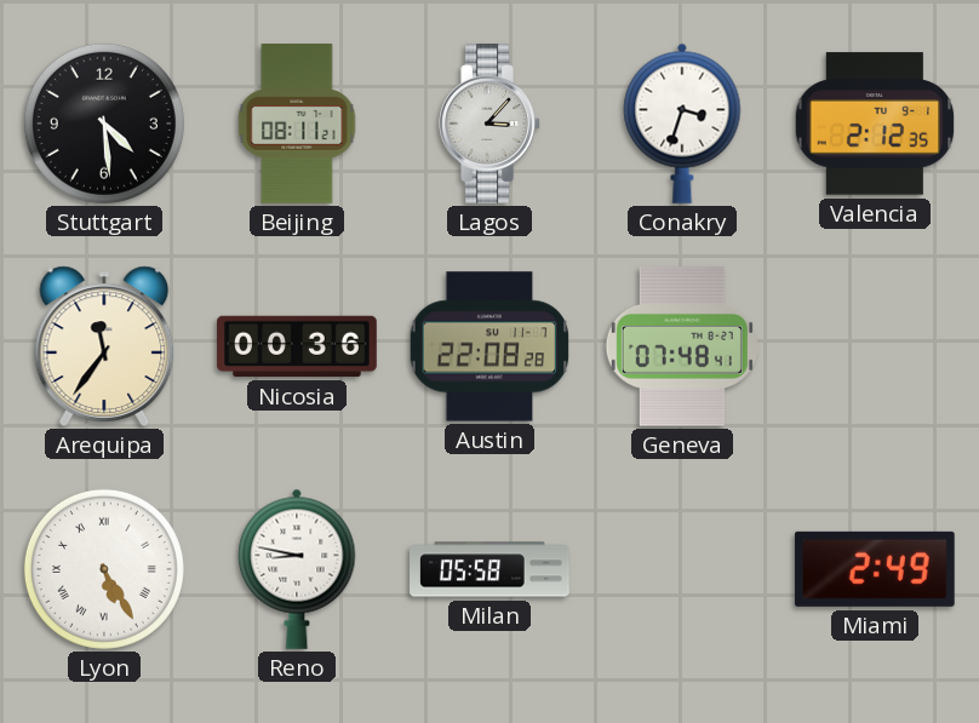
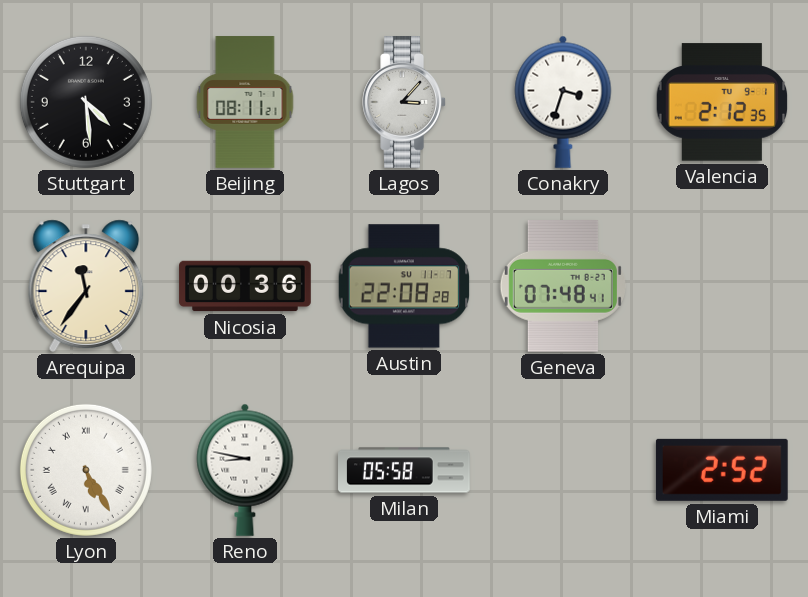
Miami: 2:49 -> 2:52
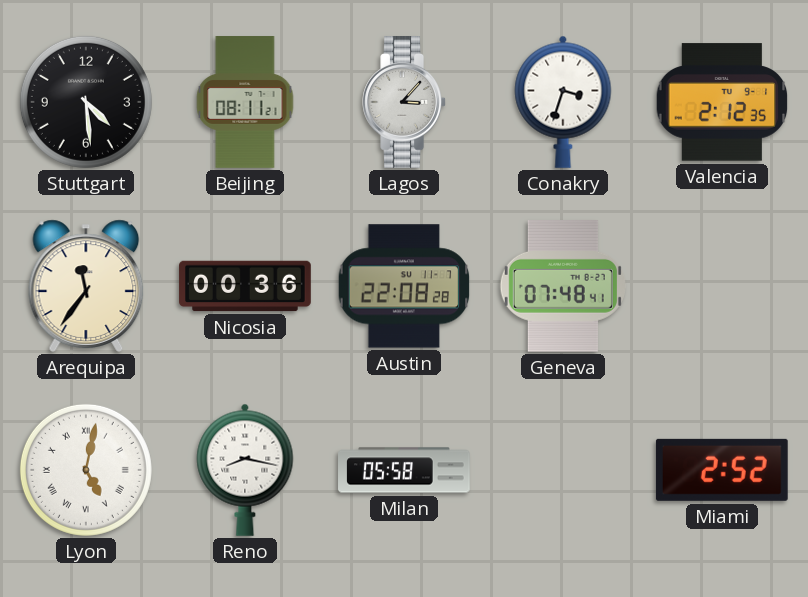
Lyon: 5:25 -> 5:02
Reno: 8:47 -> 8:17
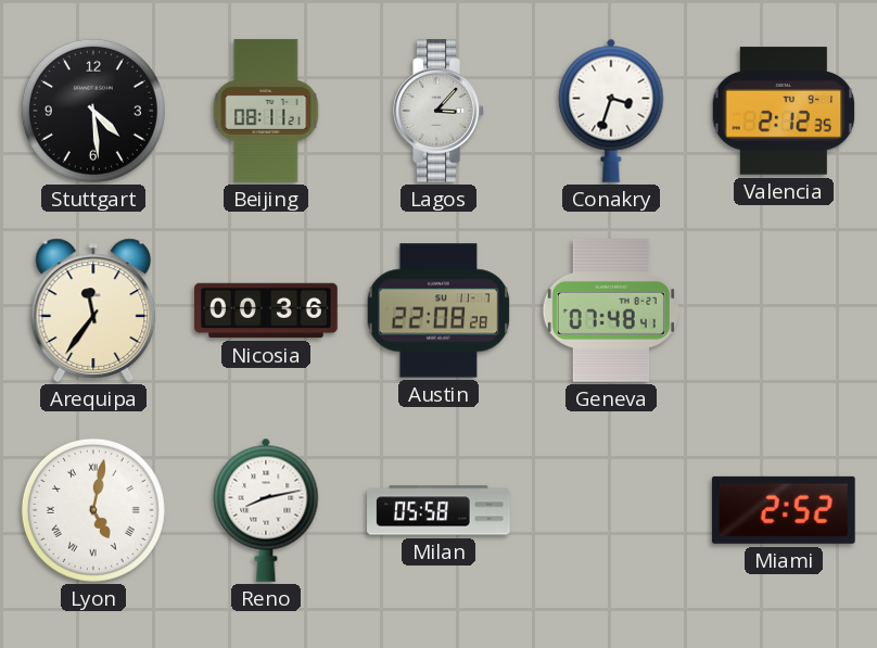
Reno: 8:17 -> 8:13
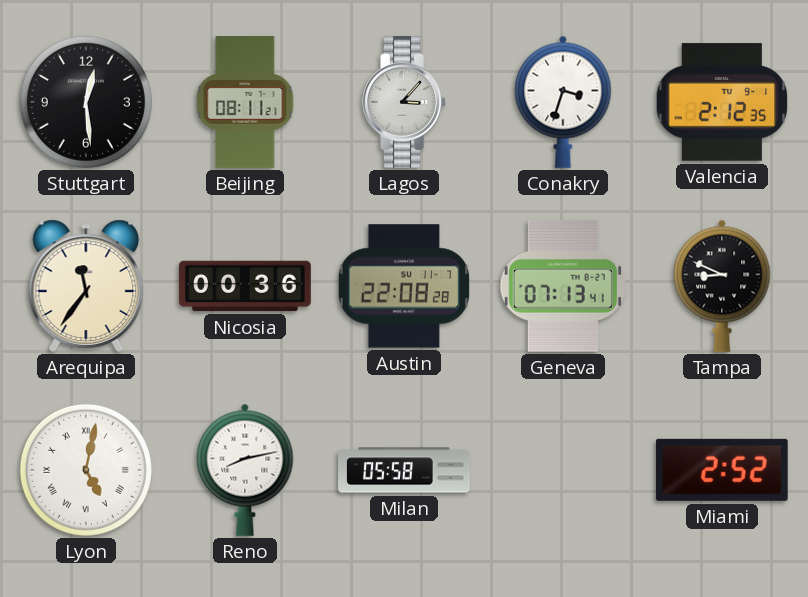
Stuttgart: 4:29 -> 12:29
Geneva: 07:48 -> 07:13
Tampa: none -> 8:49
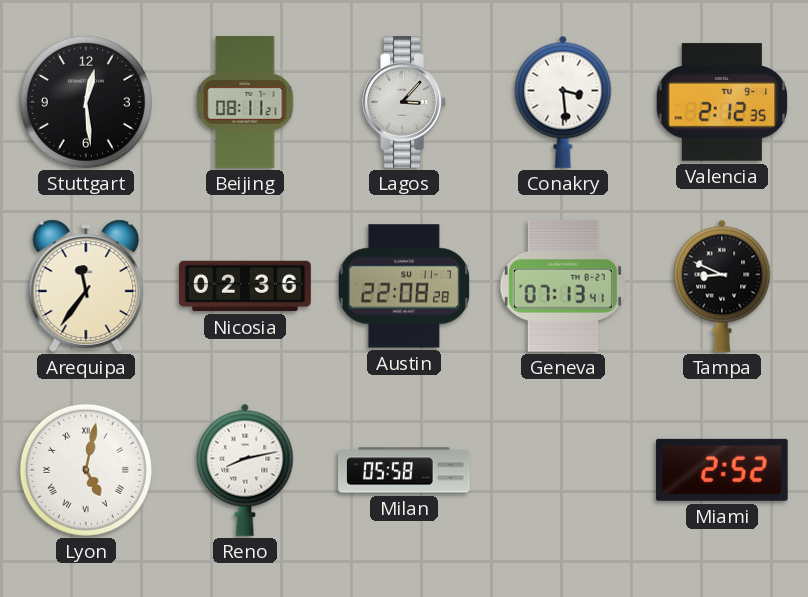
Conakry: 3:33 -> 3:29
Nicosia: 00:36 -> 02:36
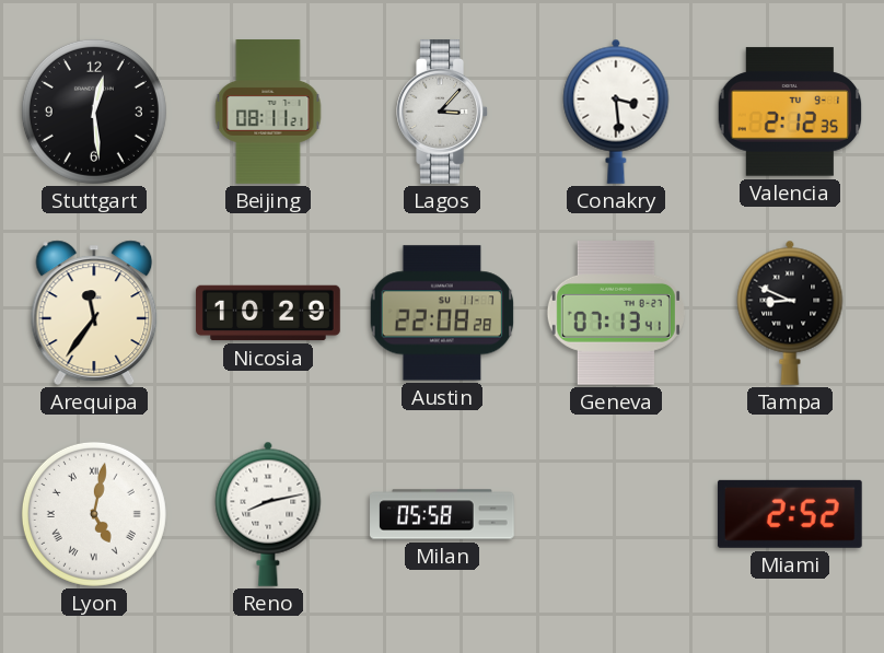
Nicosia: 02:36 -> 10:29
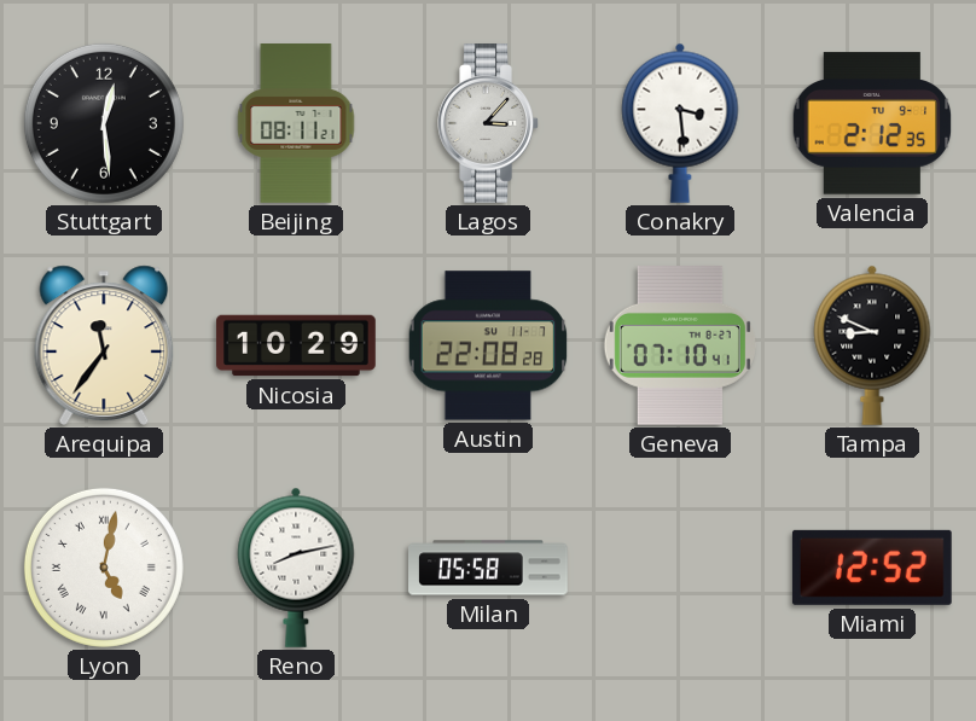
Geneva: 07:13 -> 07:10
Miami: 2:52 -> 12:52
